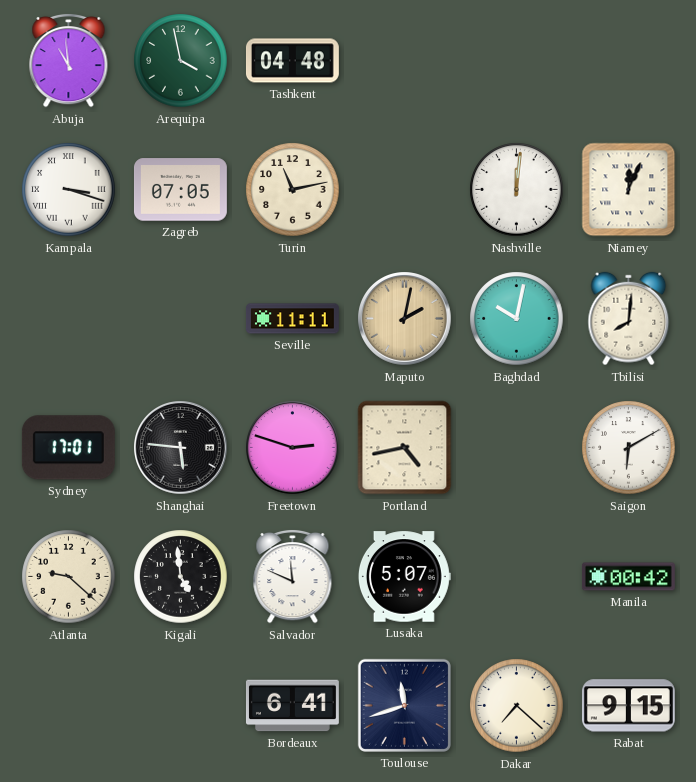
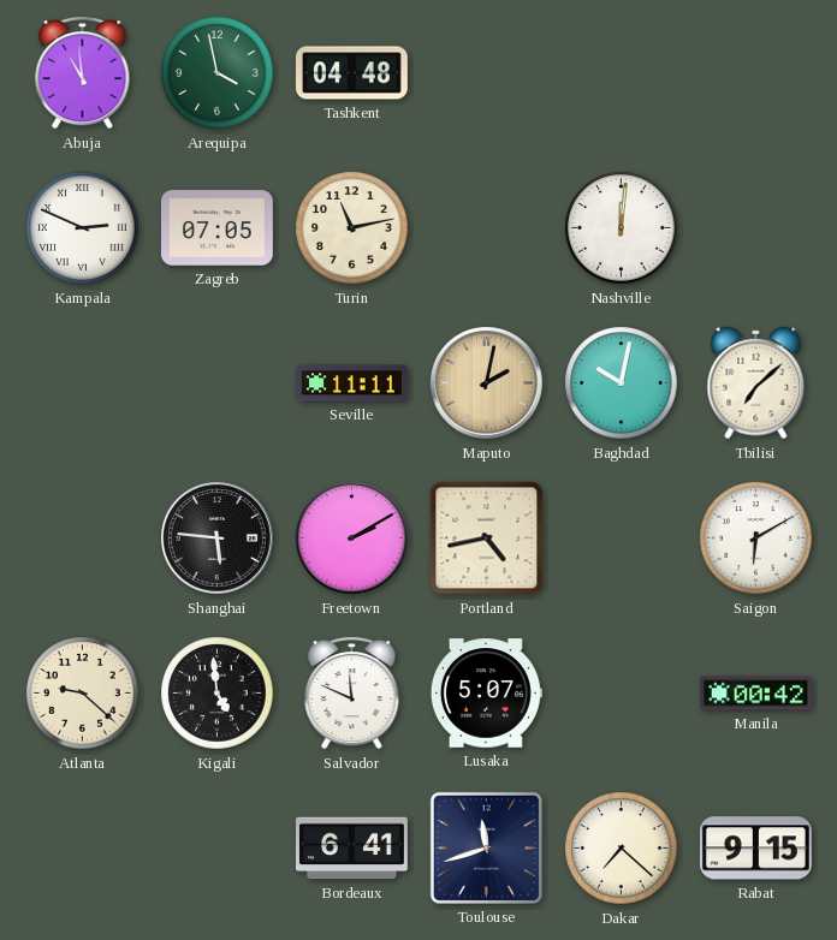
Kampala: 3:18 -> 2:49
Niamey: 12:04 -> none
Tbilisi: 8:01 -> 7:08
Sydney: 17:01 -> none
Freetown: 2:48 -> 2:10
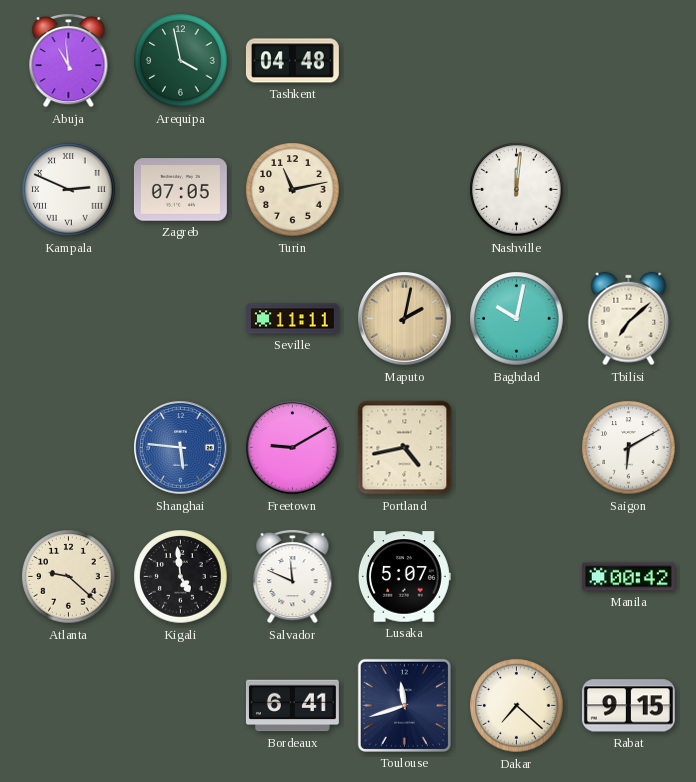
Shanghai dial: black -> blue
Freetown: 2:10 -> 9:10
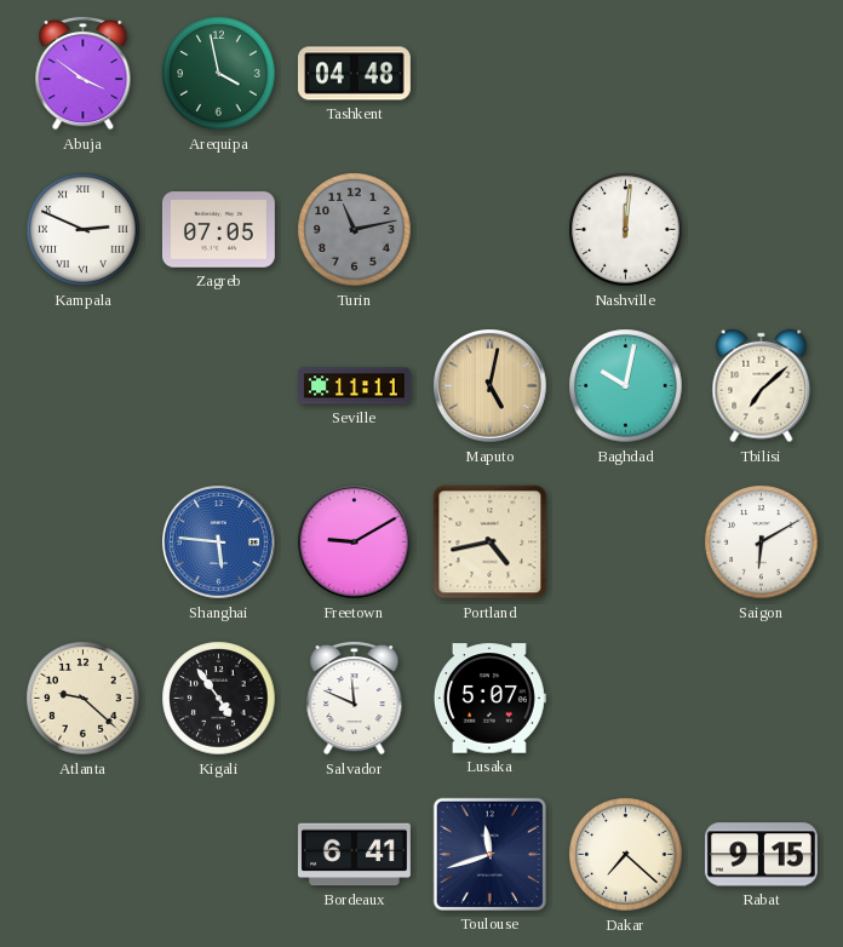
Abuja: 10:59 -> 3:51
Turin dial: cream -> grey
Maputo: 2:02 -> 5:02
Kigali: 4:59 -> 4:54
Manila: 00:42 -> none
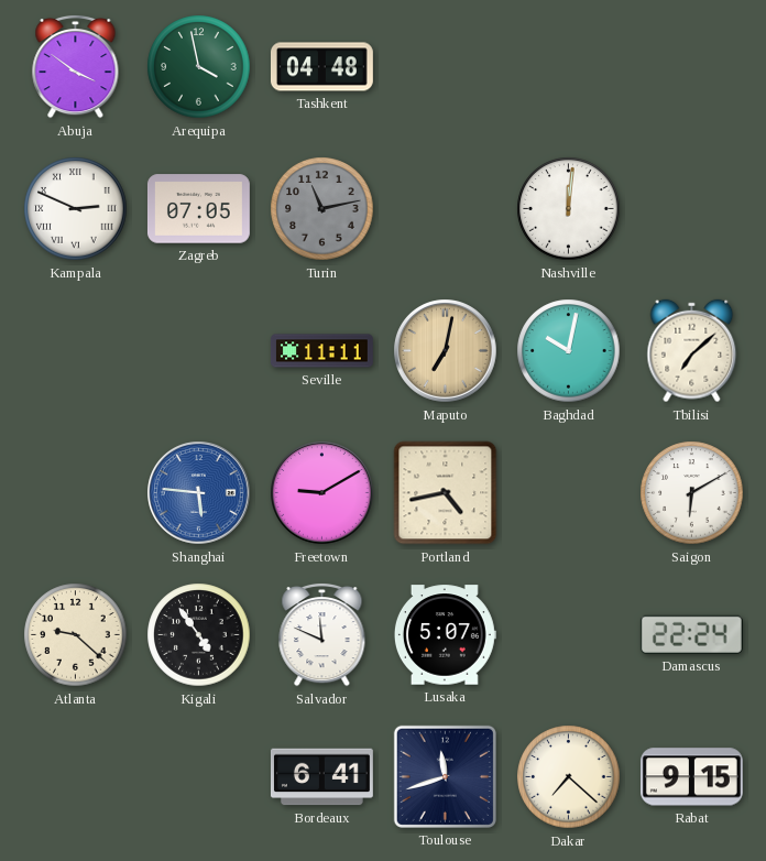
Maputo: 5:02 -> 7:02
Damascus: none -> 22:24
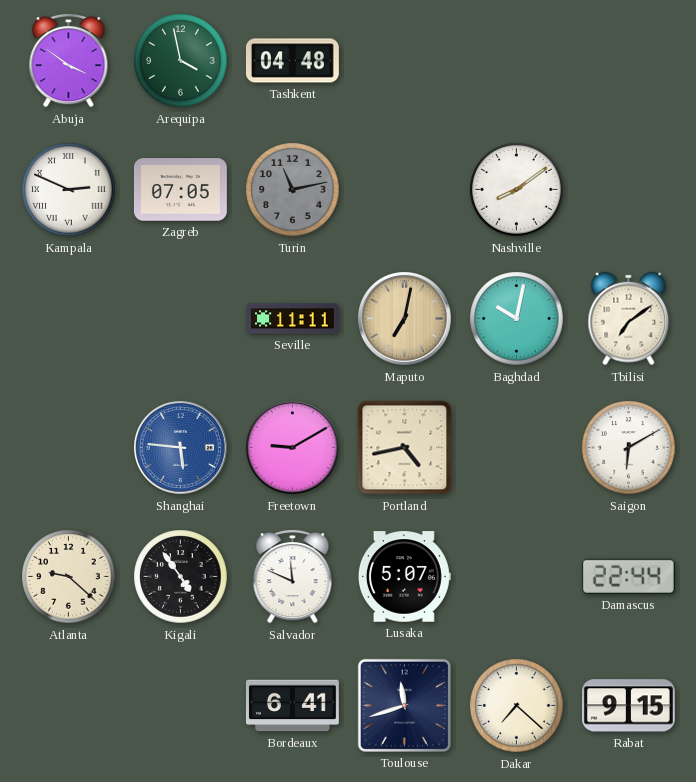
Nashville: 12:01 -> 8:09
Tbilisi: 7:08 -> 7:09
Damascus: 22:24 -> 22:44
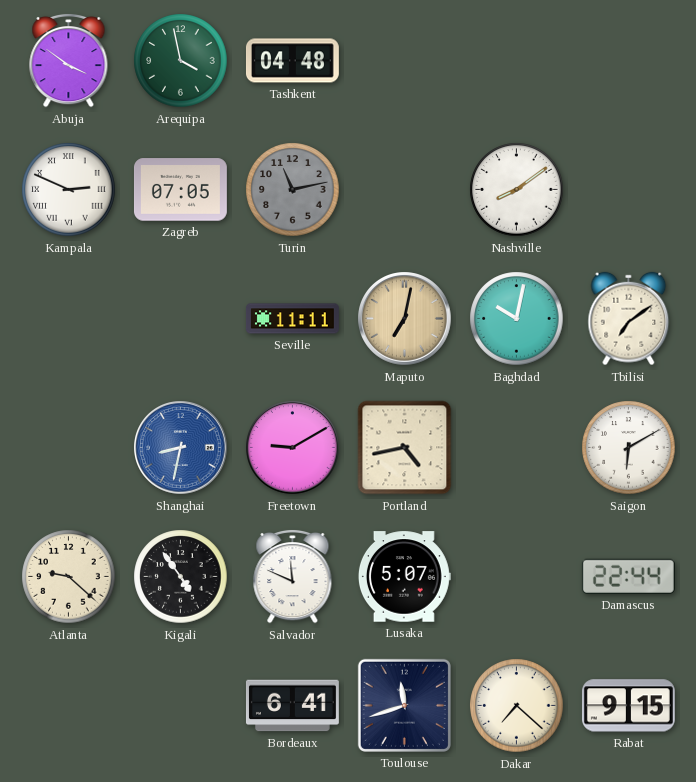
Shanghai: 5:46 -> 8:32
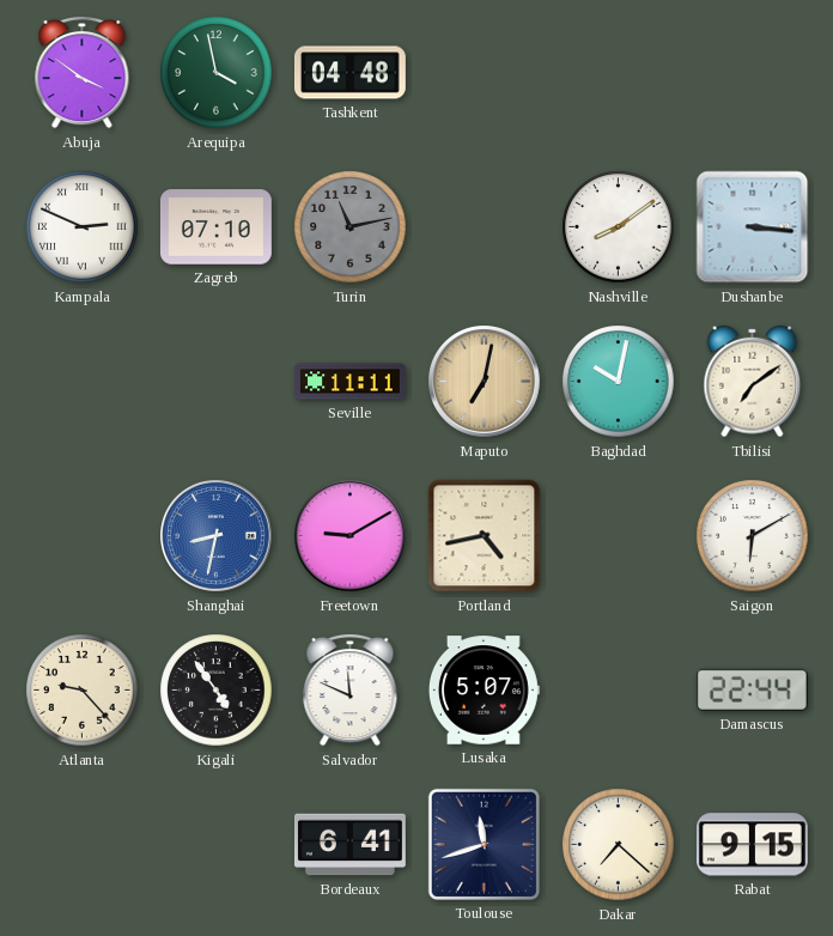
Zagreb: 07:05 -> 07:10
Dushanbe: none -> 3:16
Atlanta: 9:22 -> 9:23
